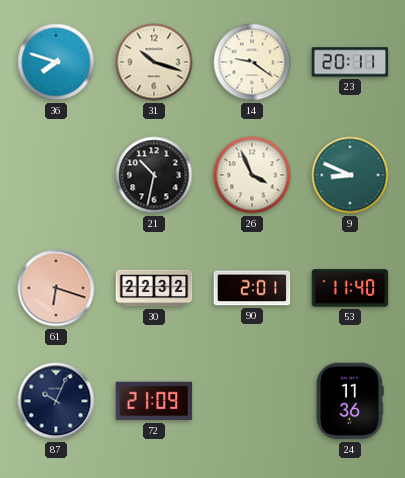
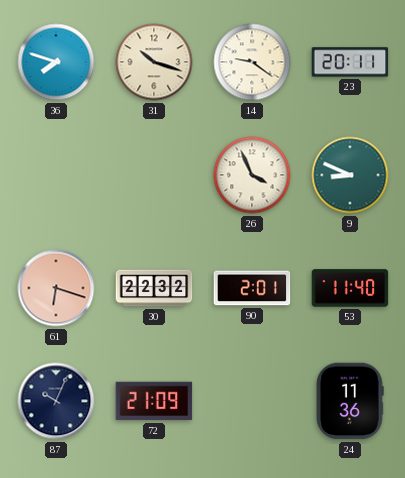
21: 10:32 -> none
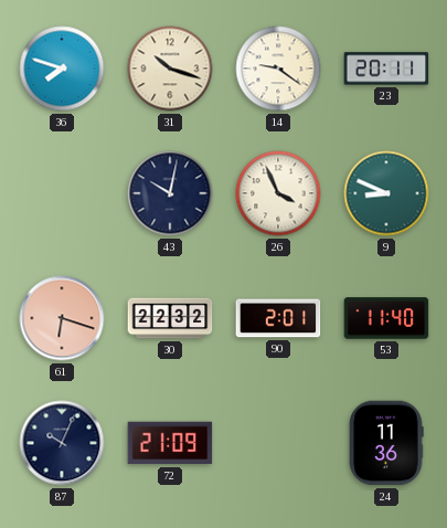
43: none -> 10:02
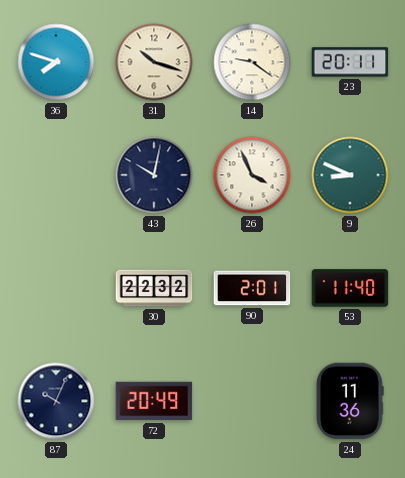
61: 6:18 -> none
72: 21:09 -> 20:49
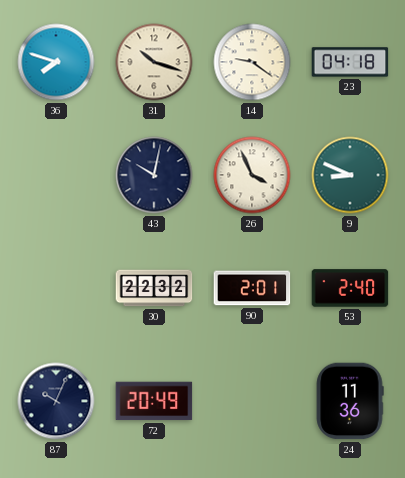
23: 20:11 -> 04:18
53: 11:40 -> 2:40
